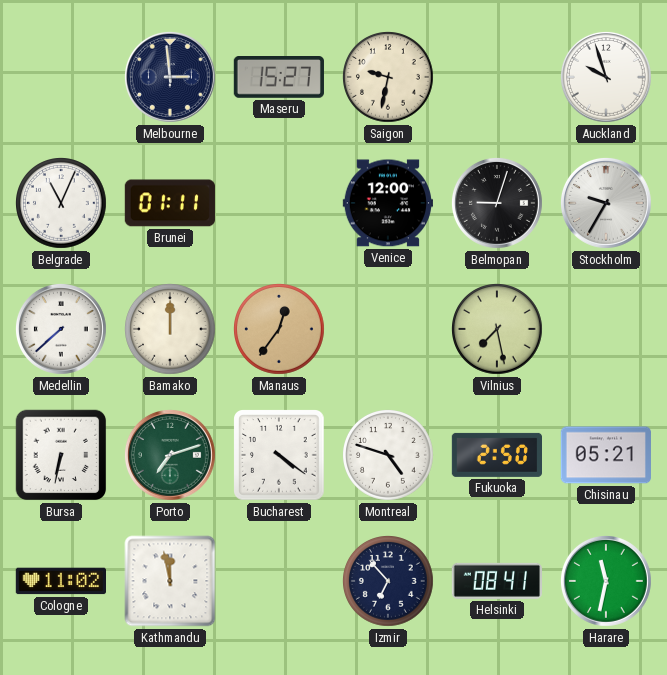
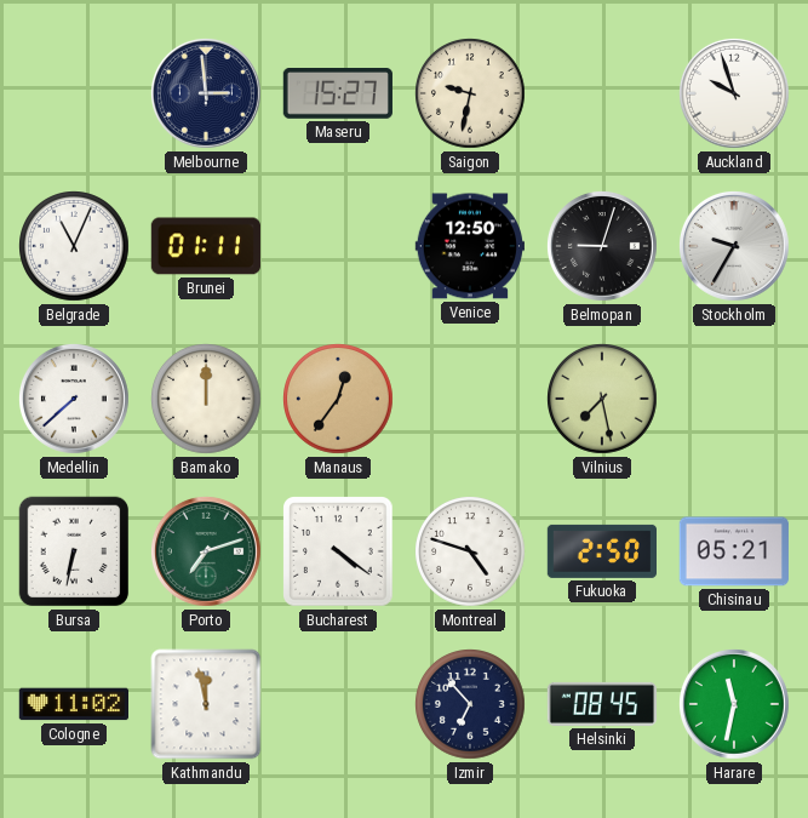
Venice: 12:00 -> 12:50
Helsinki: 08:41 -> 08:45
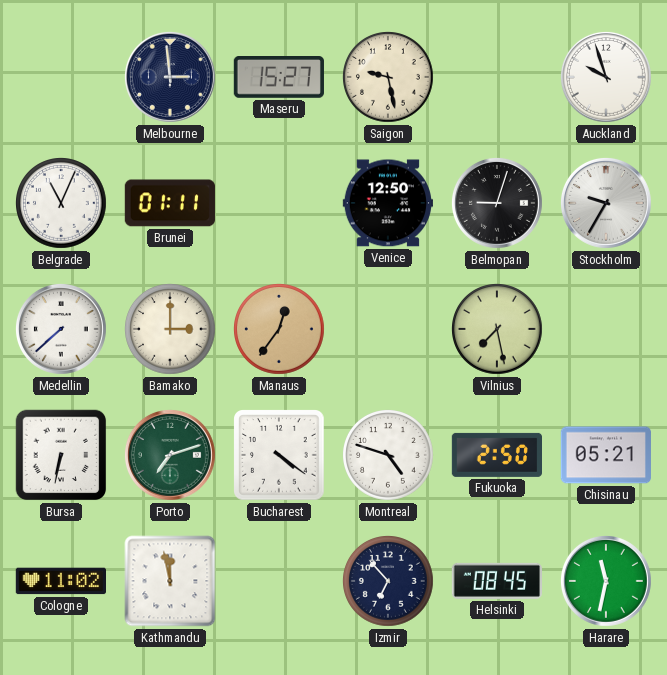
Saigon: 9:32 -> 9:28
Bamako: 12:00 -> 3:00
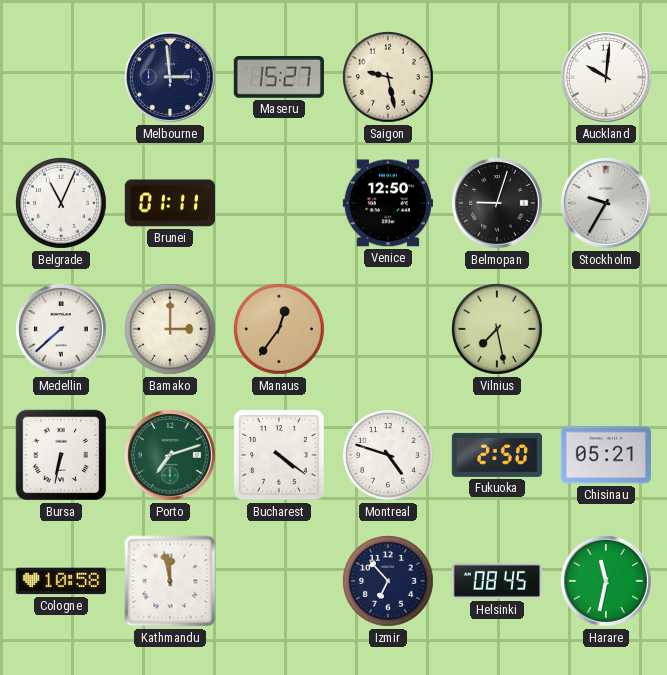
Auckland: 9:57 -> 10:01
Cologne: 11:02 -> 10:58
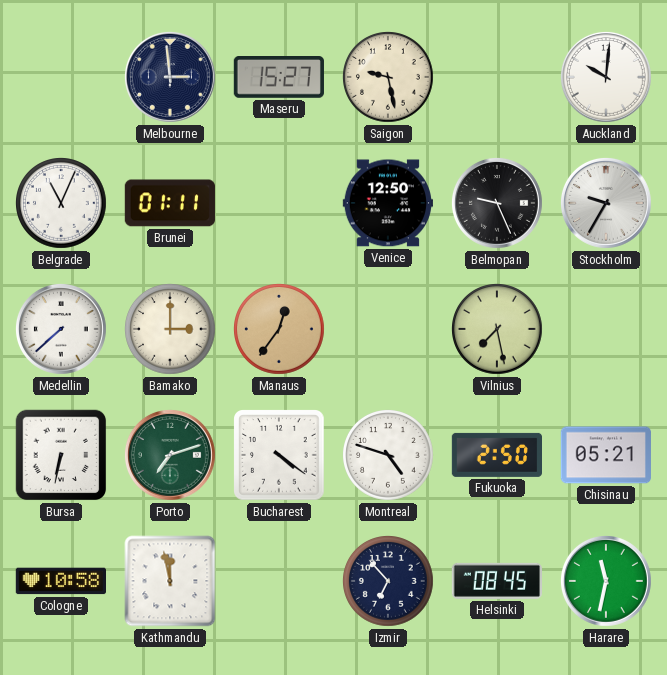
Belmopan: 9:03 -> 9:26
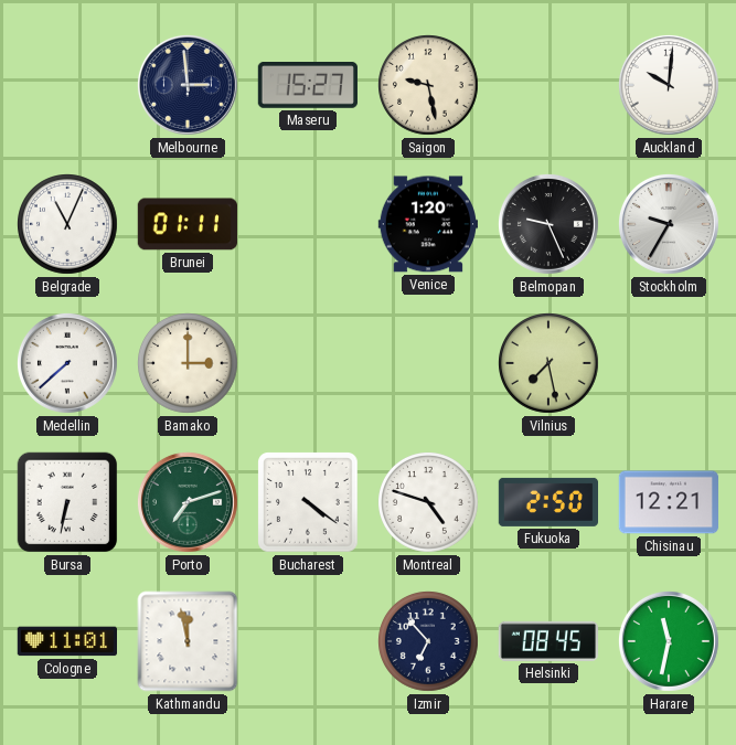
Venice: 12:50 -> 1:20
Manaus: 12:36 -> none
Chisinau: 05:21 -> 12:21
Cologne: 10:58 -> 11:01
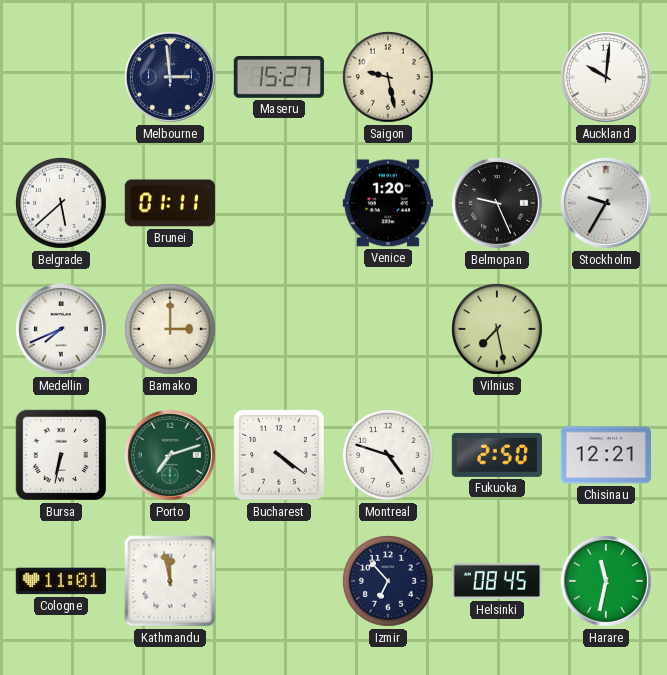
Belgrade: 11:04 -> 5:38
Medellin: 7:38 -> 7:41
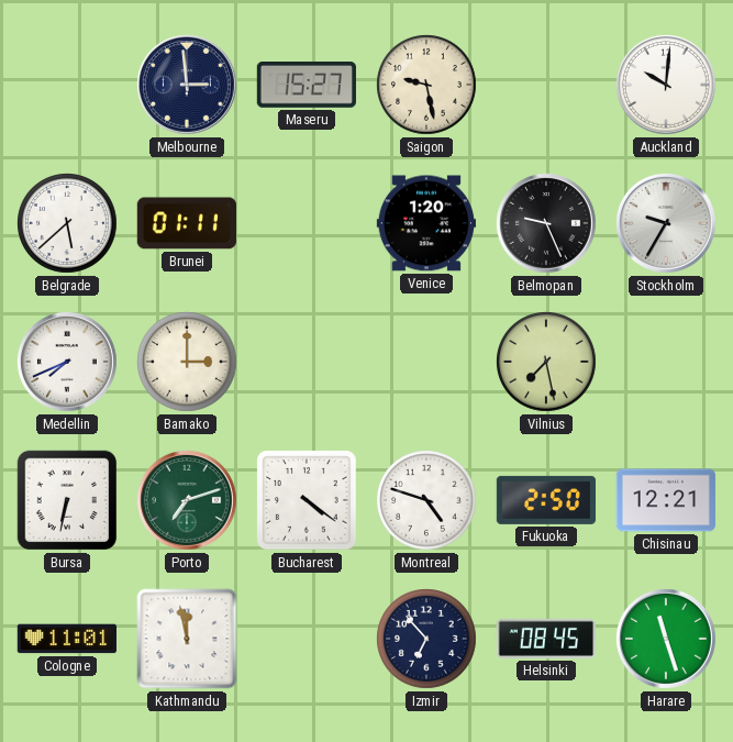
Harare: 11:32 -> 11:27
